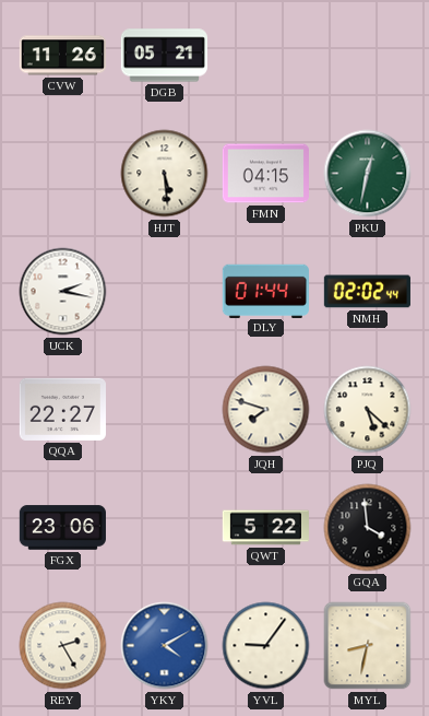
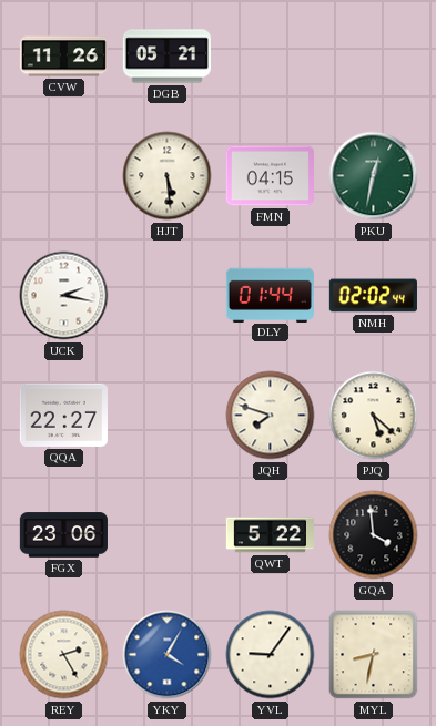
YKY: 4:10 -> 4:05
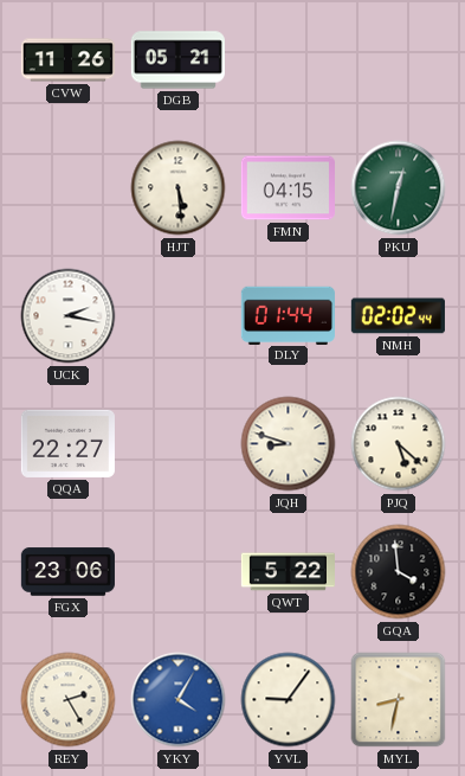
JQH: 7:48 -> 8:48
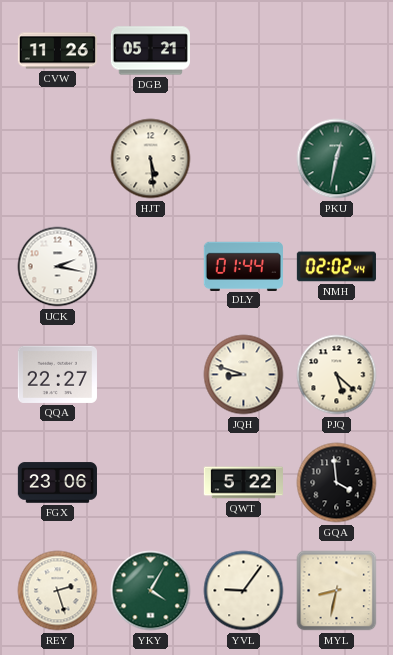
FMN: 04:15 -> none
REY: 2:25 -> 2:27
YKY dial: blue -> green
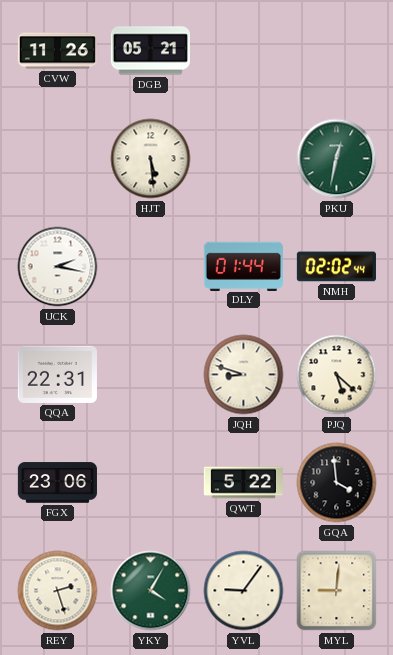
QQA: 22:27 -> 22:31
MYL: 8:32 -> 9:01
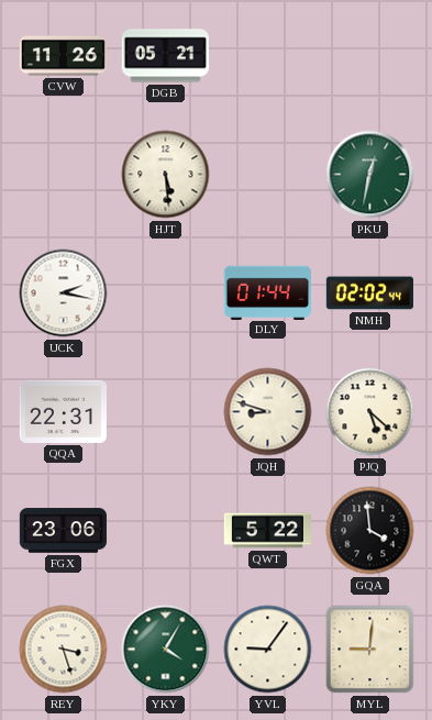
REY: 2:27 -> 3:27
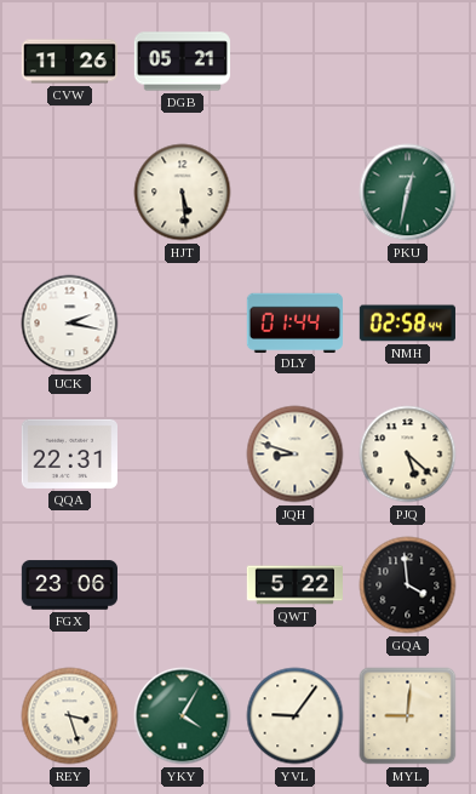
NMH: 02:02 -> 02:58
